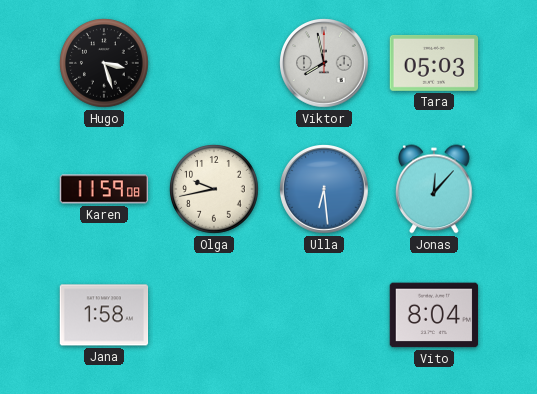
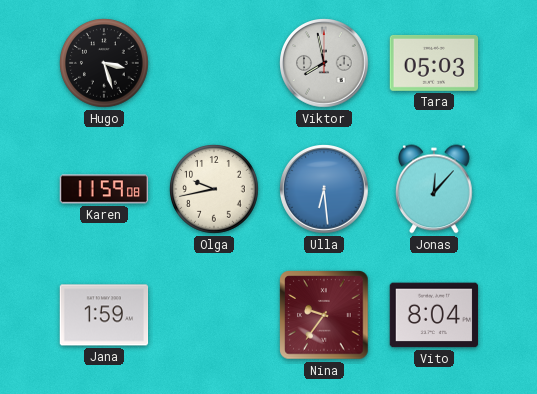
Jana: 1:58 -> 1:59
Nina: none -> 9:36
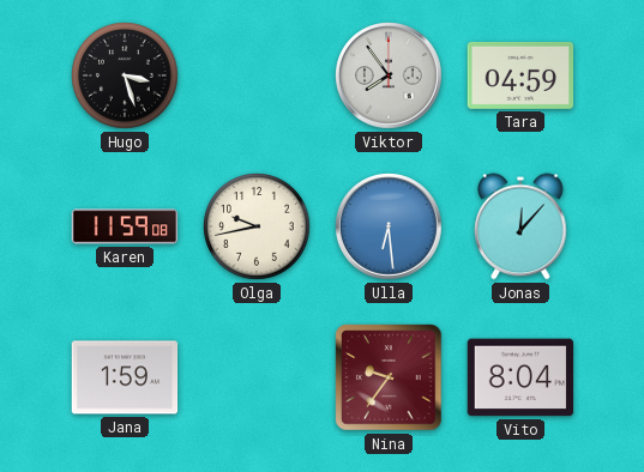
Viktor: 7:58 -> 7:54
Tara: 05:03 -> 04:59
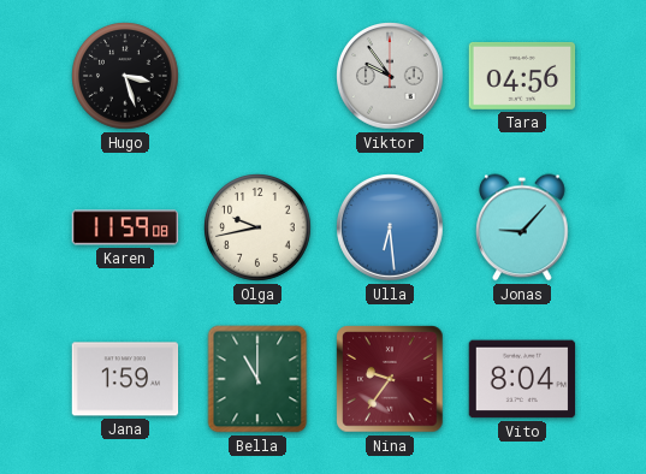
Viktor: 7:54 -> 9:54
Tara: 04:59 -> 04:56
Jonas: 12:07 -> 9:07
Bella: none -> 11:00
